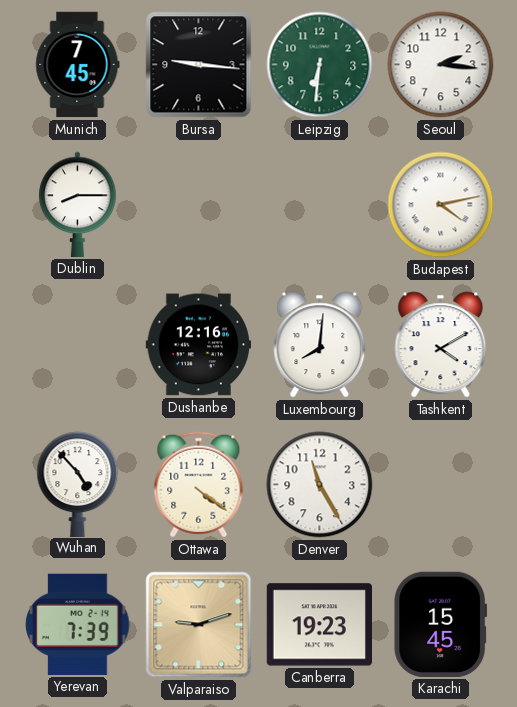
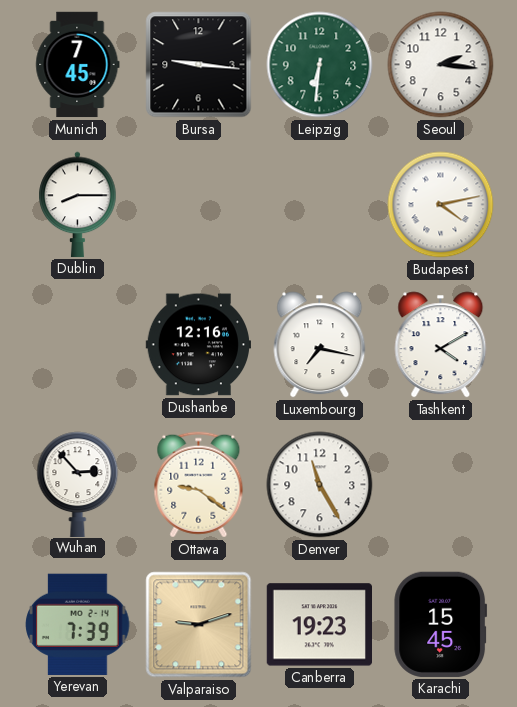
Luxembourg: 8:01 -> 7:17
Wuhan: 4:53 -> 2:53
Ottawa: 4:21 -> 9:21
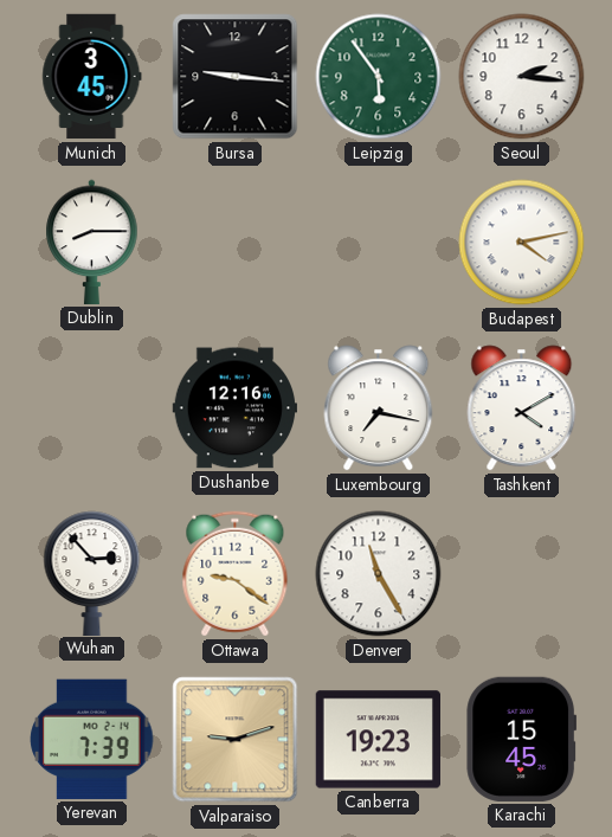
Munich: 7:45 -> 3:45
Leipzig: 6:31 -> 5:54
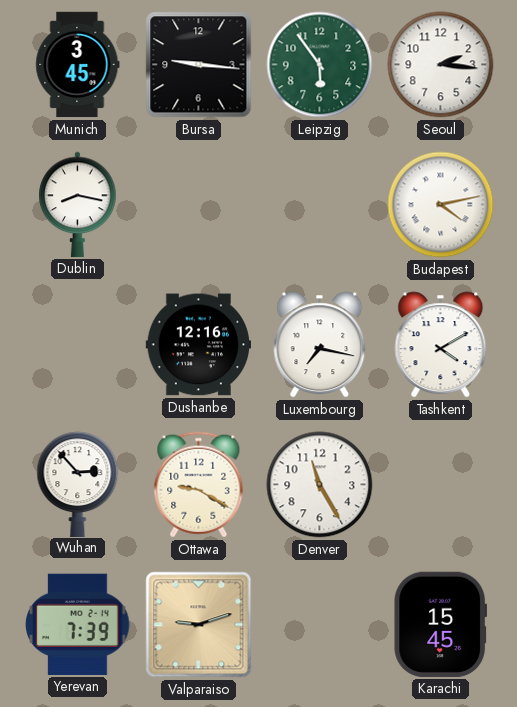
Dublin: 8:15 -> 8:17
Ottawa: 9:21 -> 9:20
Canberra: 19:23 -> none
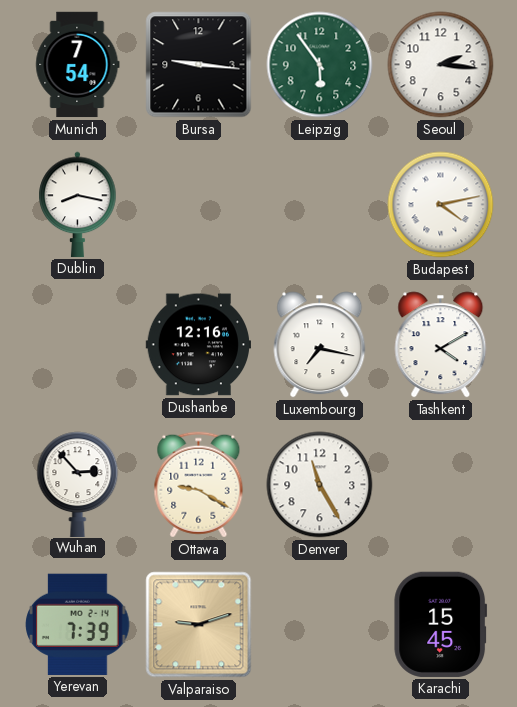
Munich: 3:45 -> 7:54
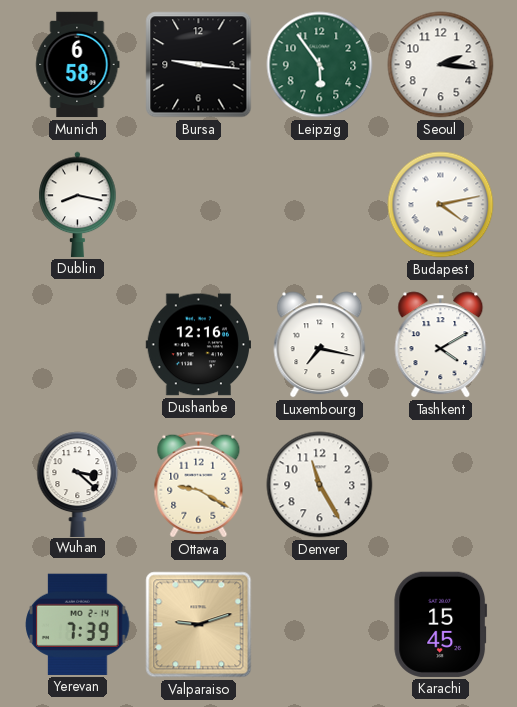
Munich: 7:54 -> 6:58
Wuhan: 2:53 -> 3:22
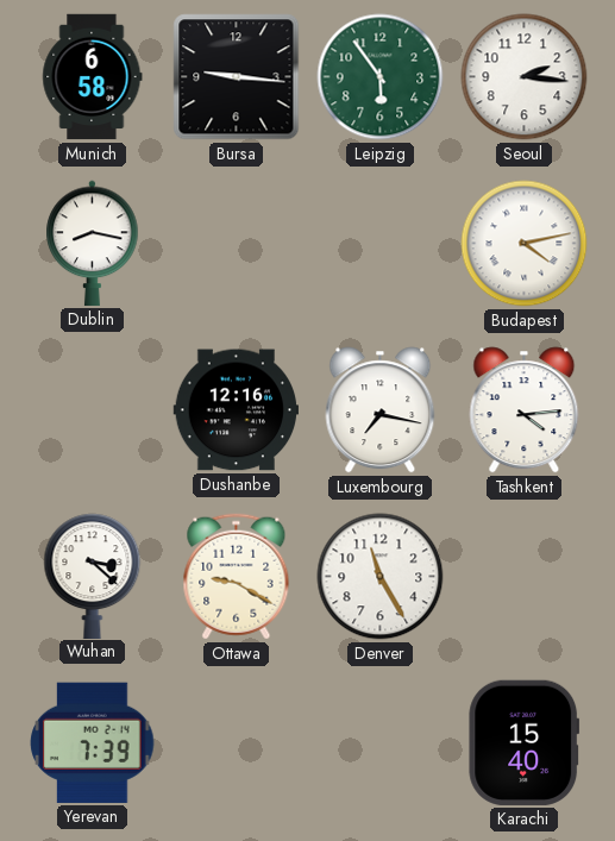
Tashkent: 4:10 -> 4:14
Valparaiso: 9:12 -> none
Karachi: 15:45 -> 15:40
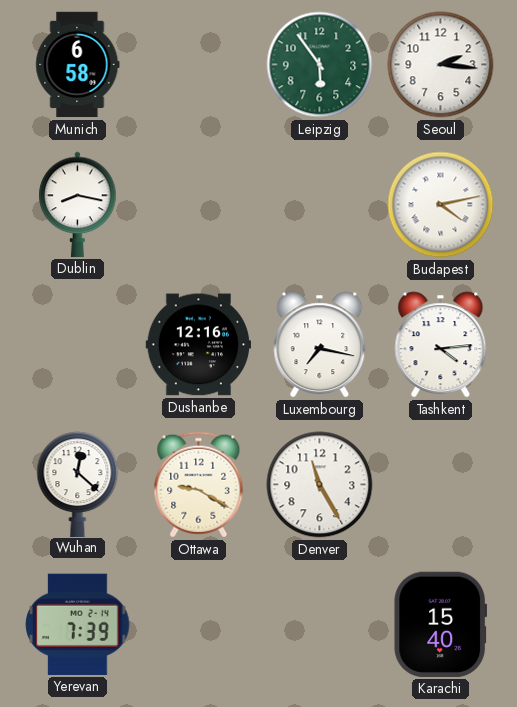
Bursa: 9:16 -> none
Wuhan: 3:22 -> 12:22
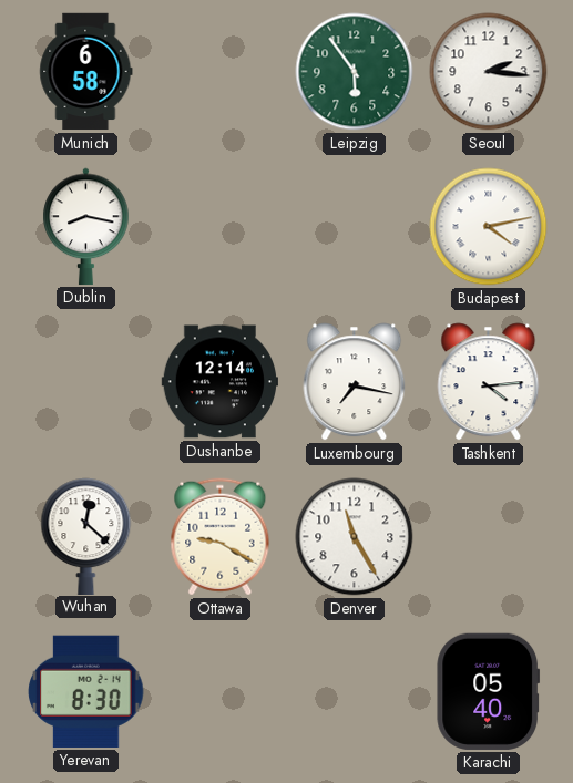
Dushanbe: 12:16 -> 12:14
Yerevan: 7:39 -> 8:30
Karachi: 15:40 -> 05:40
